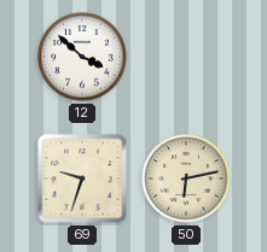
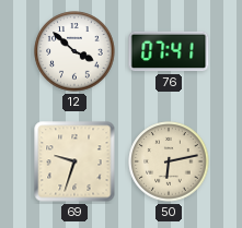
76: none -> 07:41
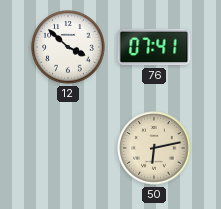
69: 9:33 -> none
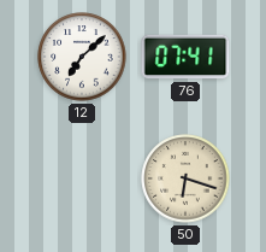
12: 3:52 -> 7:08
50: 6:13 -> 6:18
